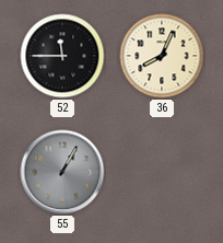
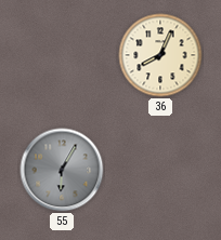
52: 11:45 -> none
55: 1:05 -> 6:05
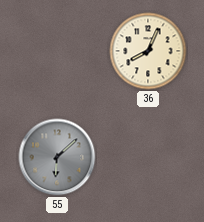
55: 6:05 -> 6:08
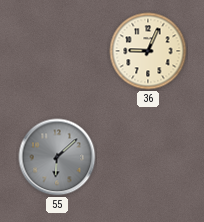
36: 8:04 -> 9:04
